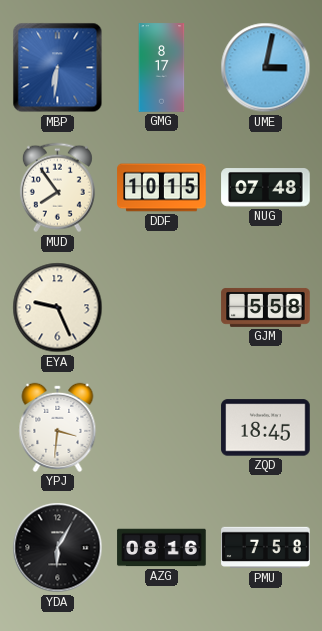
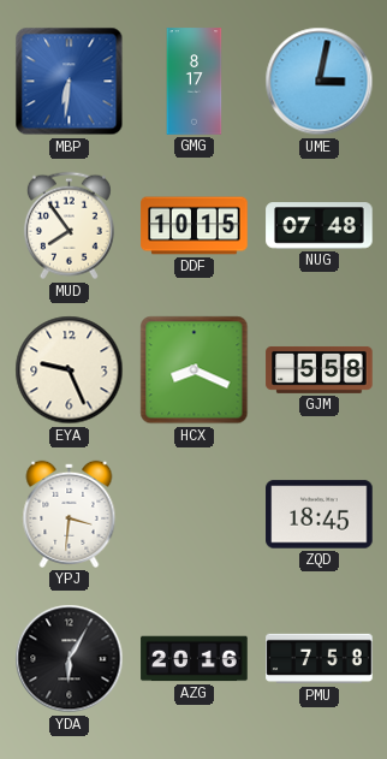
HCX: none -> 8:19
AZG: 08:16 -> 20:16
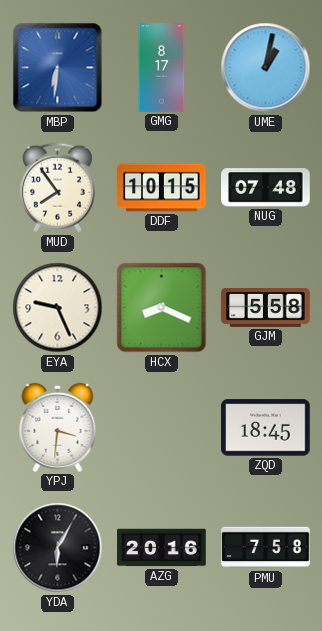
UME: 3:02 -> 1:02
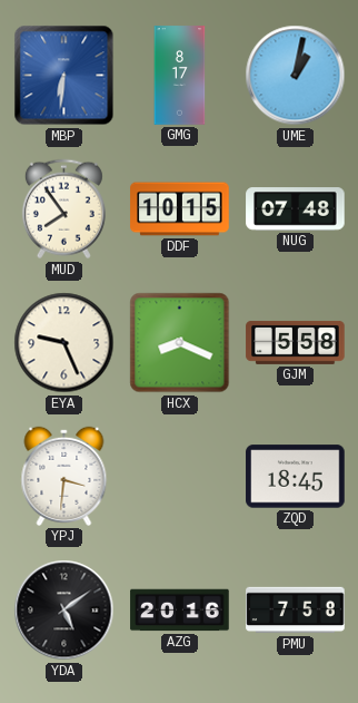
YDA: 6:05 -> 5:09
